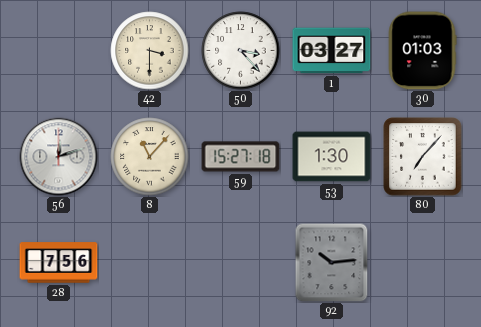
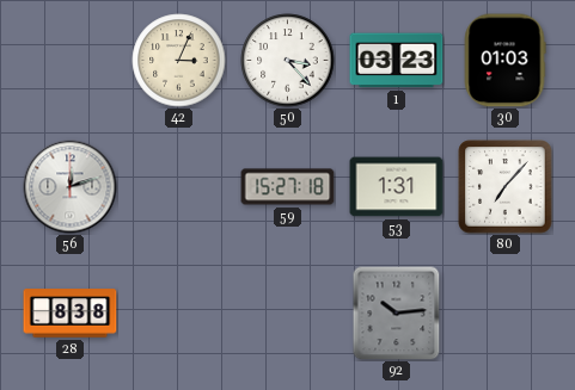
42: 3:30 -> 3:04
1: 03:27 -> 03:23
8: 11:07 -> none
53: 1:30 -> 1:31
28: 7:56 -> 8:38
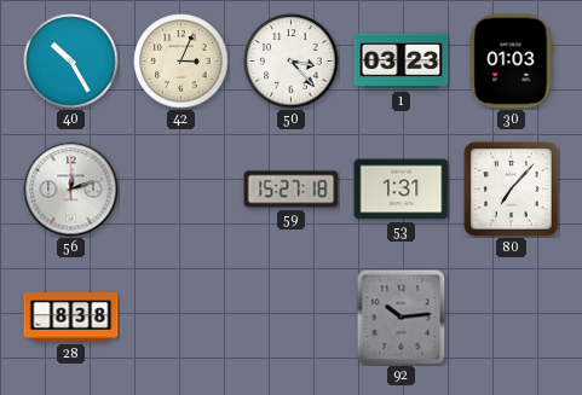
40: none -> 10:25
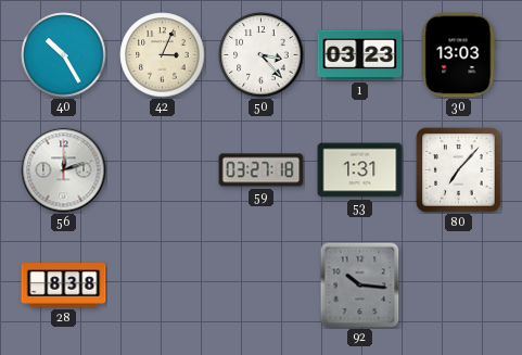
30: 01:03 -> 13:03
59: 15:27 -> 03:27
92: 10:14 -> 10:16
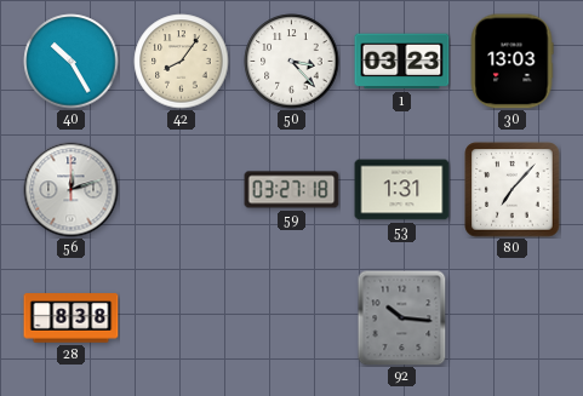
42: 3:04 -> 8:06
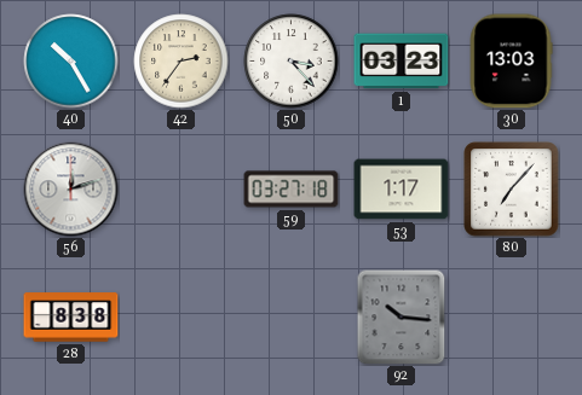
42: 8:06 -> 2:36
53: 1:31 -> 1:17
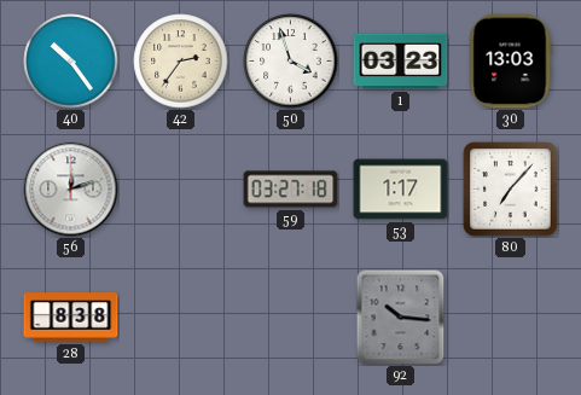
40: 10:25 -> 10:24
50: 3:23 -> 3:57
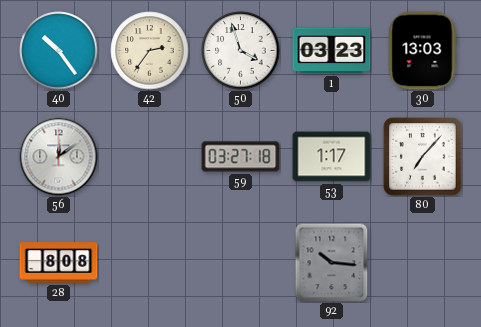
56: 12:12 -> 12:09
28: 8:38 -> 8:08
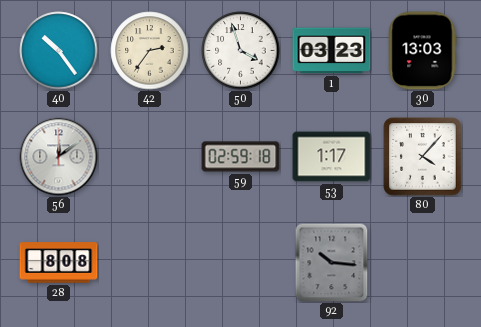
59: 03:27 -> 02:59
80: 7:07 -> 4:07
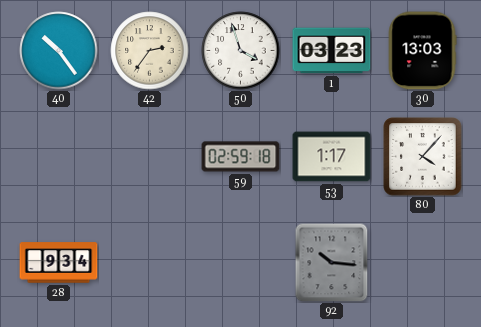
56: 12:09 -> none
28: 8:08 -> 9:34
